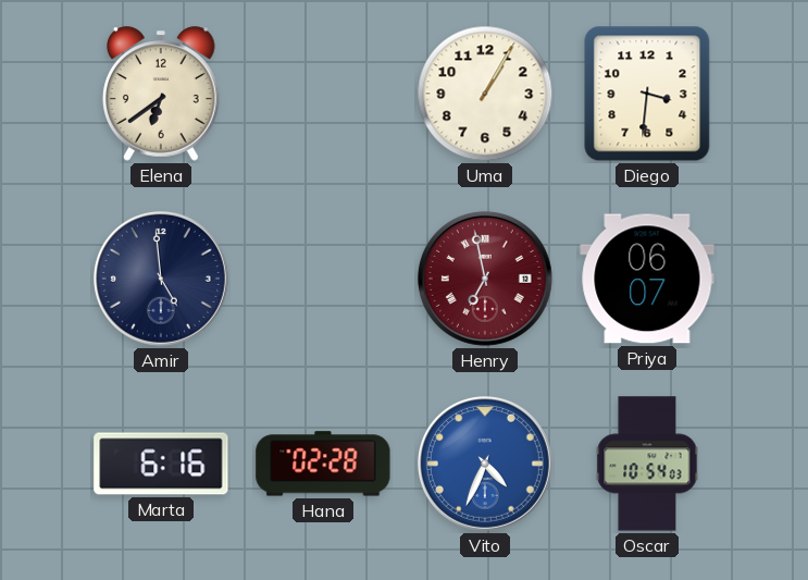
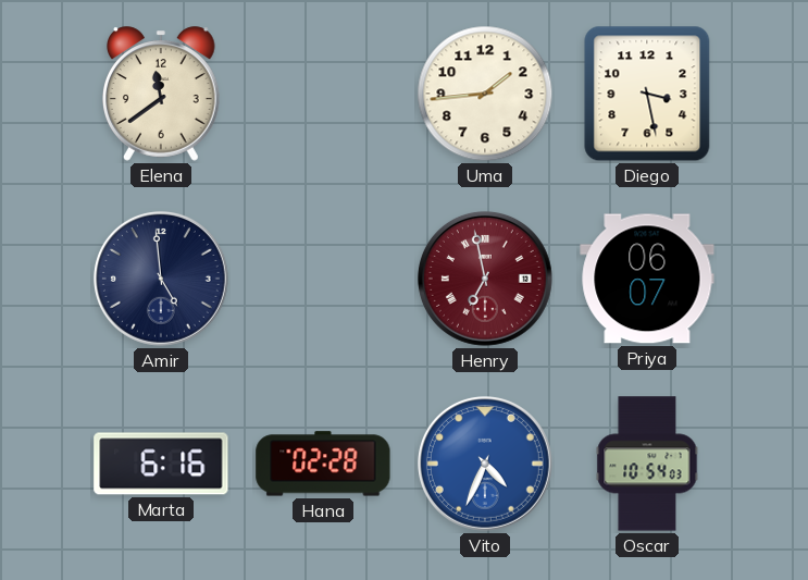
Elena: 6:39 -> 11:39
Uma: 1:05 -> 1:44
Diego: 3:31 -> 3:28
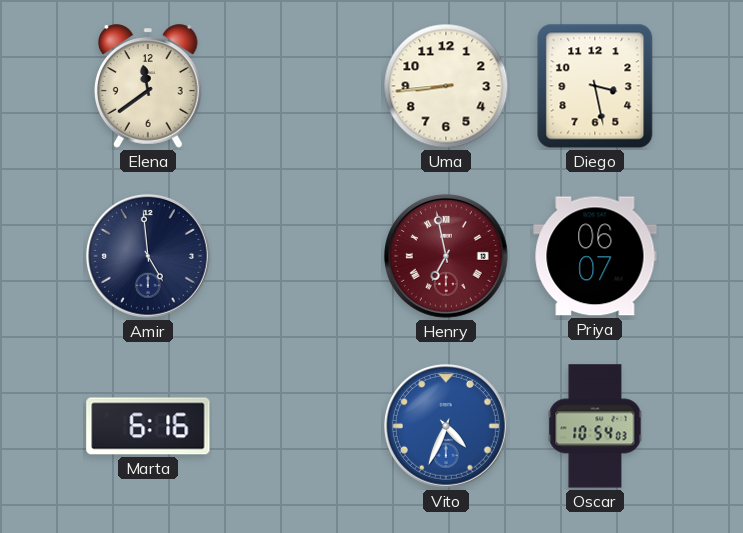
Uma: 1:44 -> 8:44
Hana: 02:28 -> none
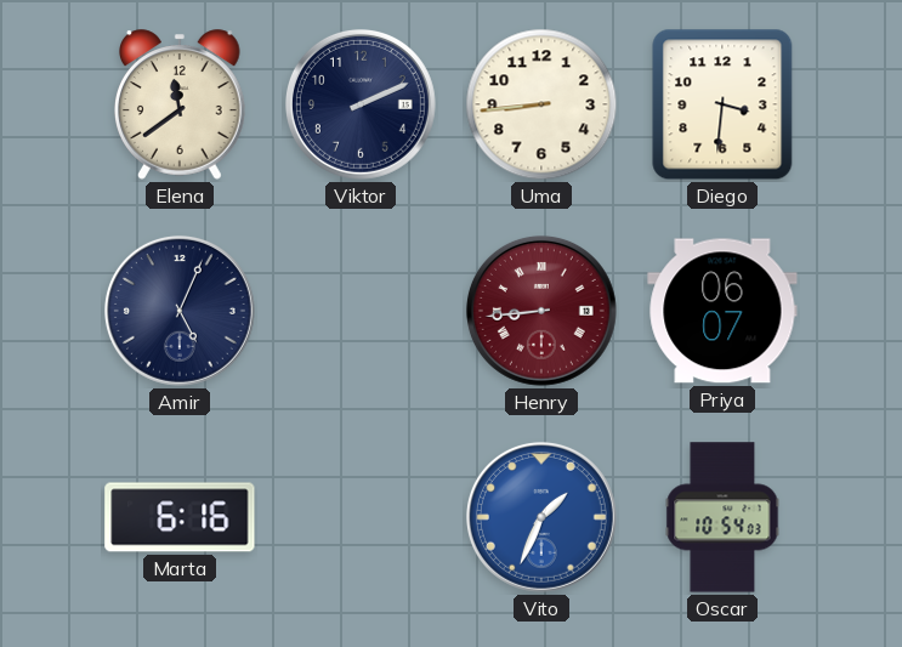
Viktor: none -> 2:11
Diego: 3:28 -> 3:31
Amir: 4:59 -> 5:04
Henry: 6:58 -> 8:44
Vito: 4:34 -> 1:34
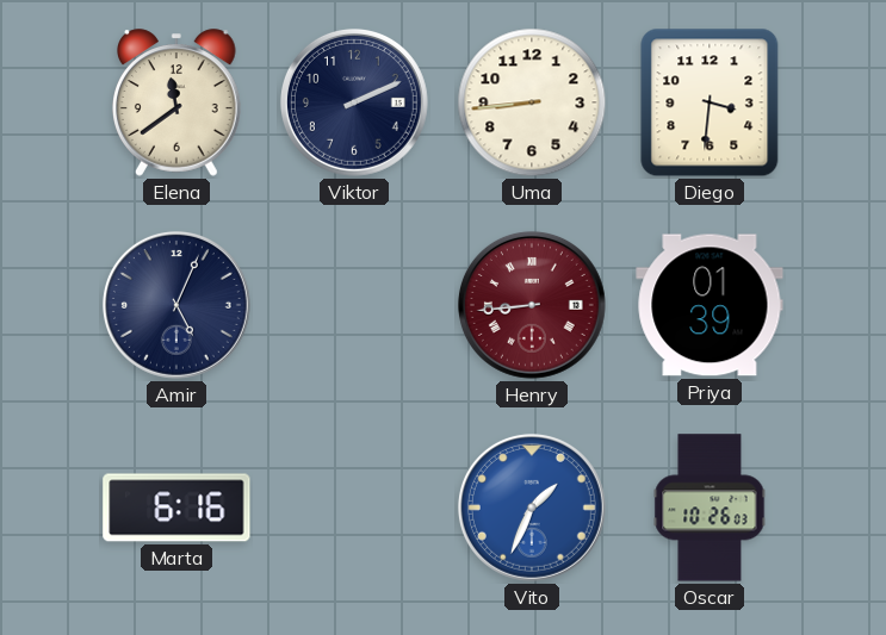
Priya: 06:07 -> 01:39
Oscar: 10:54 -> 10:26
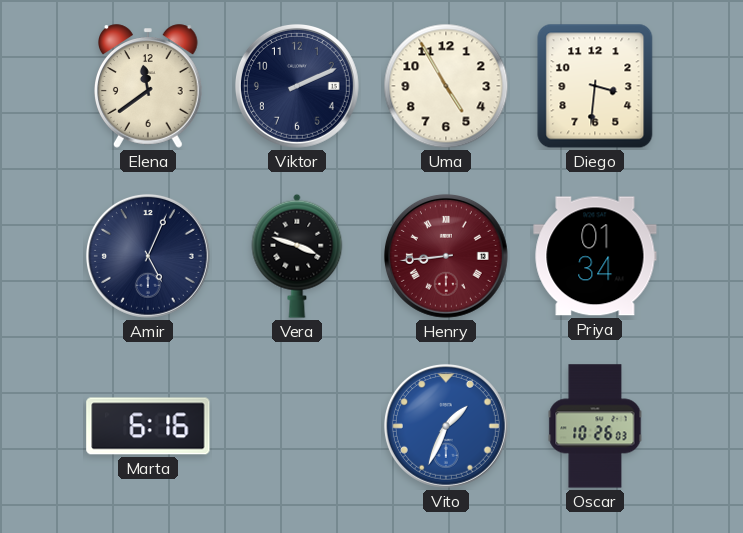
Uma: 8:44 -> 4:55
Vera: none -> 3:48
Priya: 01:39 -> 01:34
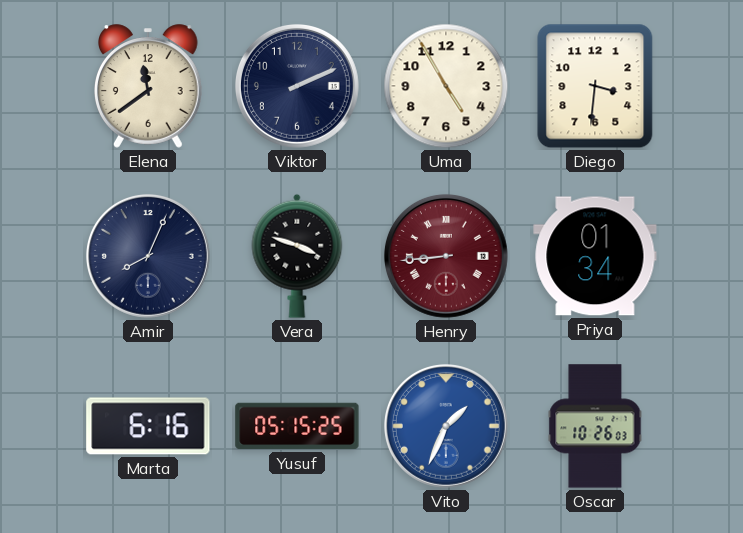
Amir: 5:04 -> 8:04
Yusuf: none -> 05:15
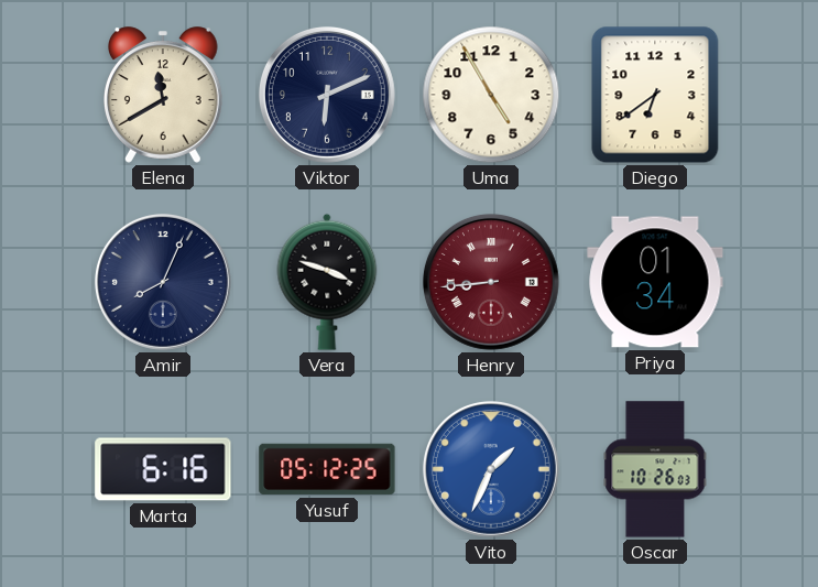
Elena: 11:39 -> 11:40
Viktor: 2:11 -> 6:11
Diego: 3:31 -> 6:39
Yusuf: 05:15 -> 05:12
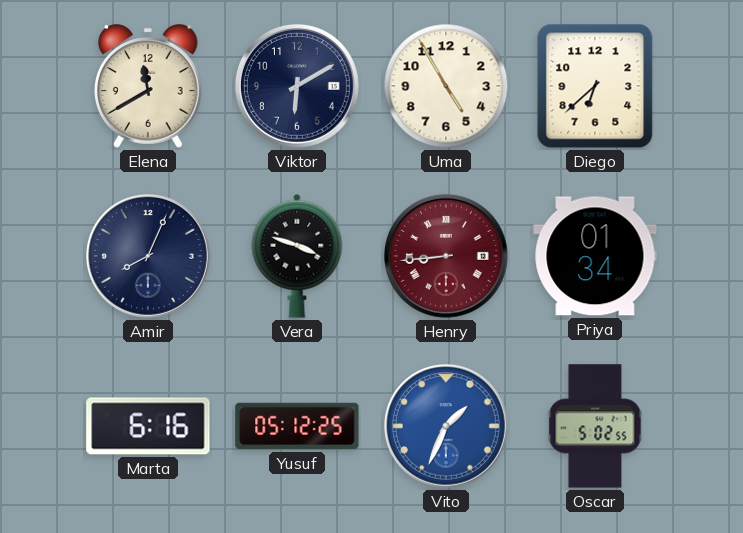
Viktor: 6:11 -> 6:10
Diego: 6:39 -> 6:38
Oscar: 10:26 -> 5:02
